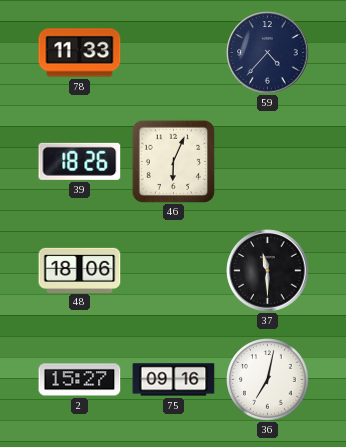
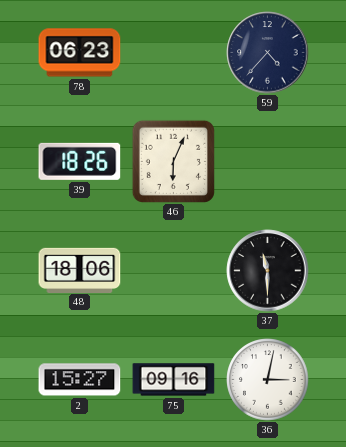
78: 11:33 -> 06:23
36: 7:02 -> 3:02
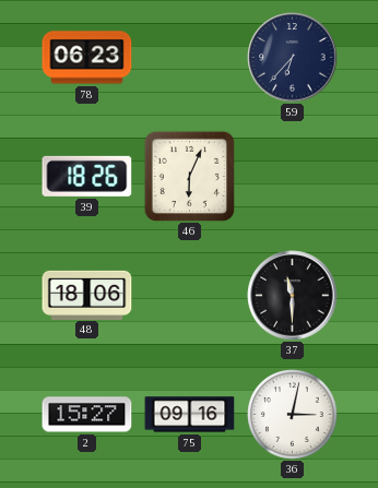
59: 4:37 -> 6:37
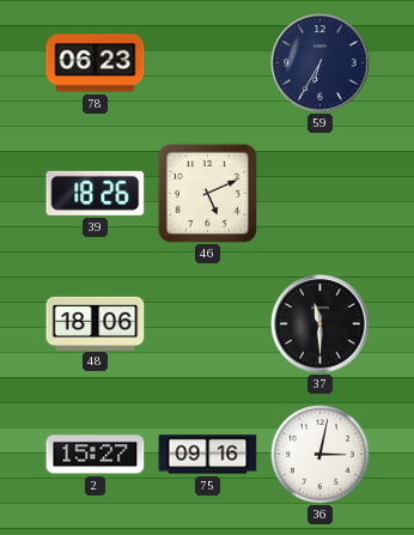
59: 6:37 -> 6:35
46: 6:04 -> 5:11
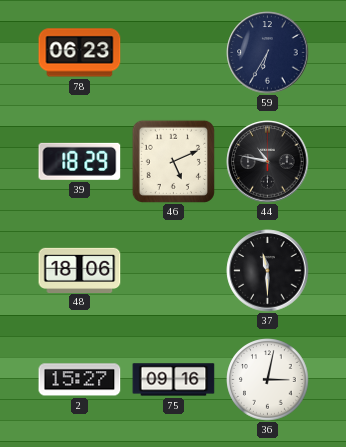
39: 18:26 -> 18:29
44: none -> 10:47
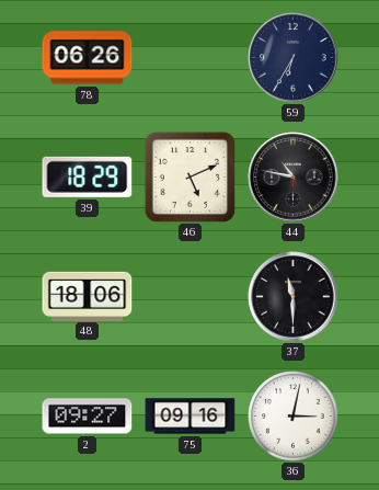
78: 06:23 -> 06:26
2: 15:27 -> 09:27
